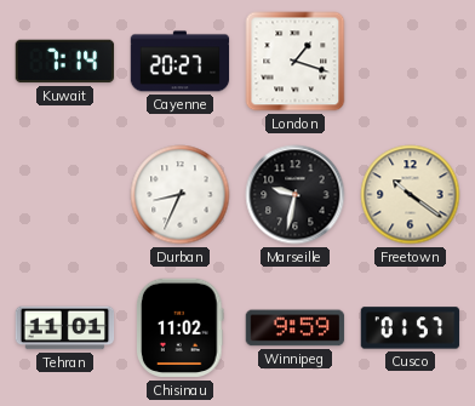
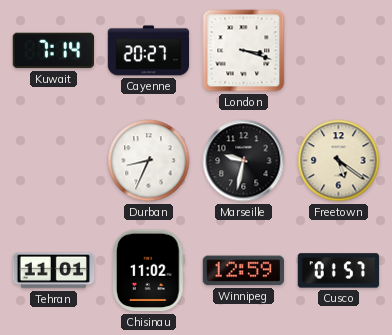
London: 1:18 -> 3:18
Freetown: 10:21 -> 5:21
Winnipeg: 9:59 -> 12:59
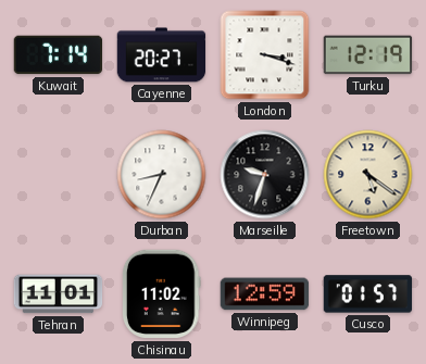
Turku: none -> 12:19
Marseille: 9:32 -> 9:33
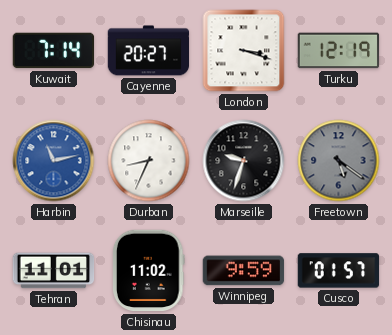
Harbin: none -> 11:13
Freetown dial: cream -> grey
Winnipeg: 12:59 -> 9:59
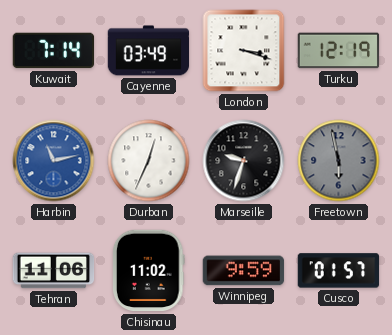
Cayenne: 20:27 -> 03:49
Durban: 8:34 -> 12:34
Freetown: 5:21 -> 5:58
Tehran: 11:01 -> 11:06
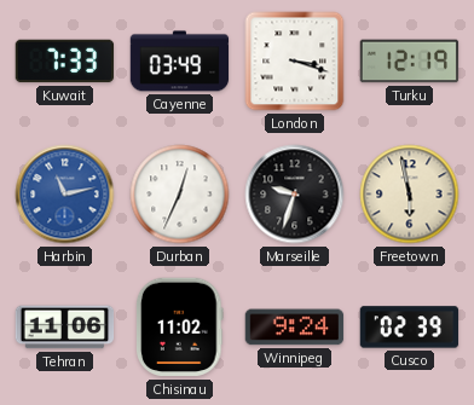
Kuwait: 7:14 -> 7:33
Freetown dial: grey -> cream
Winnipeg: 9:59 -> 9:24
Cusco: 01:57 -> 02:39
